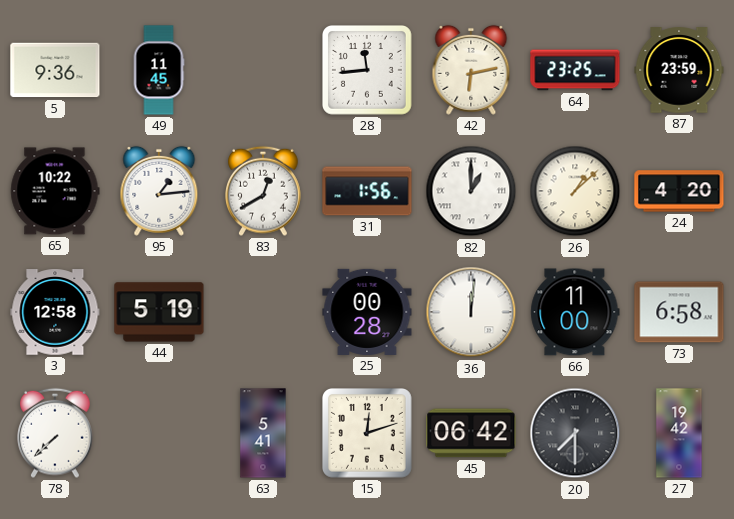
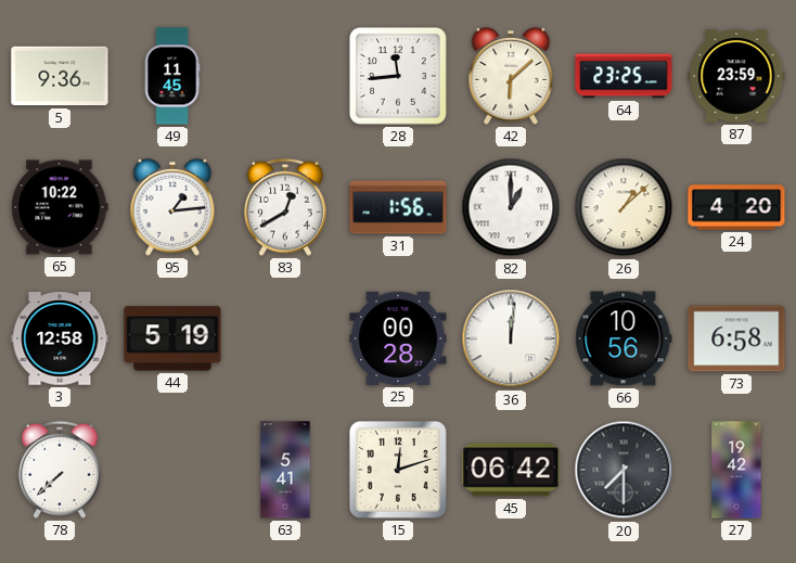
42: 6:13 -> 6:08
66: 11:00 -> 10:56
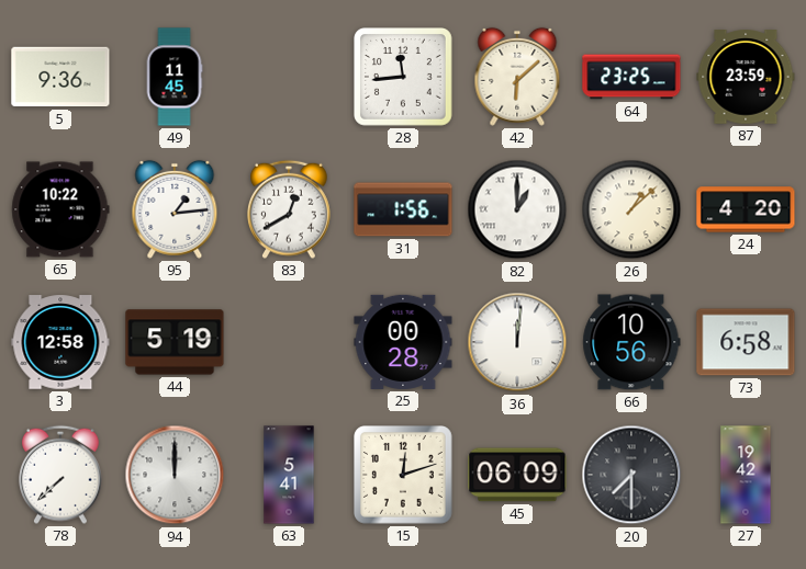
94: none -> 12:00
45: 06:42 -> 06:09
